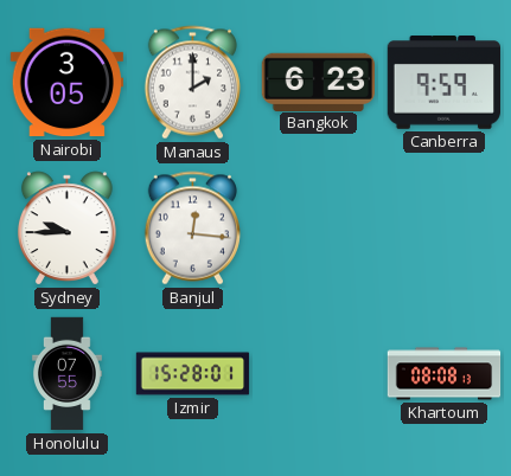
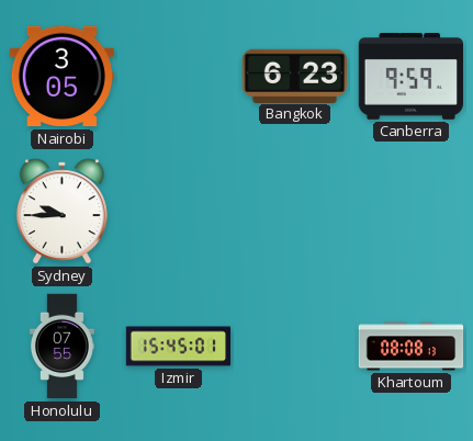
Manaus: 2:00 -> none
Banjul: 12:16 -> none
Izmir: 15:28 -> 15:45
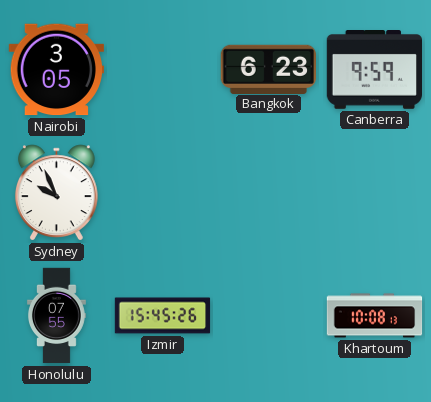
Sydney: 9:45 -> 9:56
Izmir: 15:45:01 -> 15:45:26
Khartoum: 08:08 -> 10:08
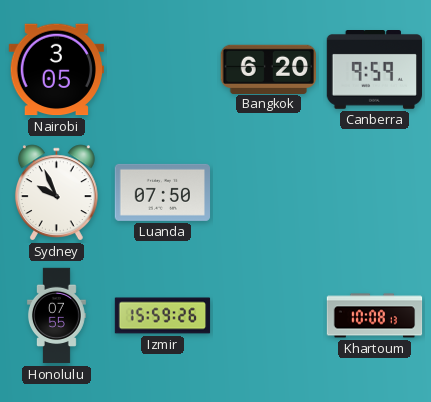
Bangkok: 6:23 -> 6:20
Luanda: none -> 07:50
Izmir: 15:45 -> 15:59
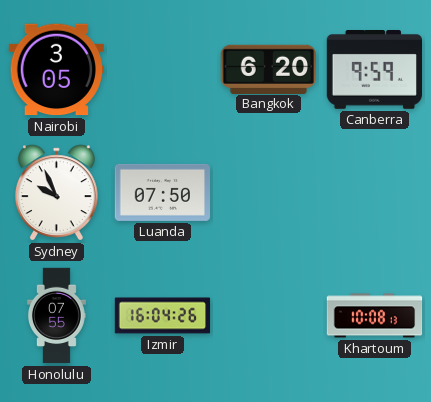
Izmir: 15:59 -> 16:04
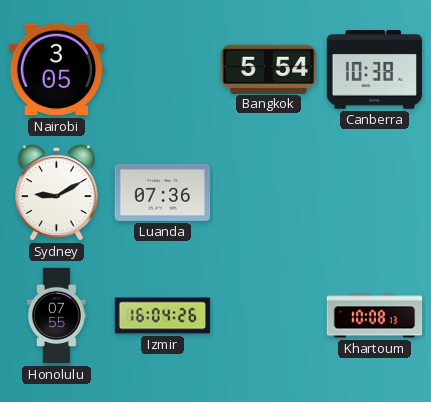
Bangkok: 6:20 -> 5:54
Canberra: 9:59 -> 10:38
Sydney: 9:56 -> 9:10
Luanda: 07:50 -> 07:36
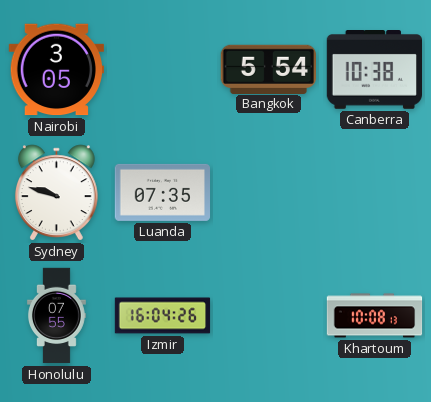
Sydney: 9:10 -> 9:48
Luanda: 07:36 -> 07:35
